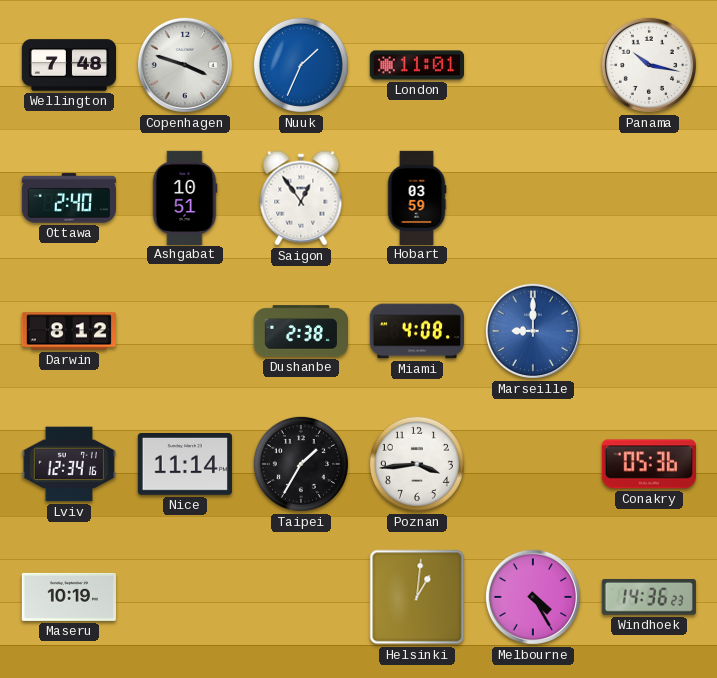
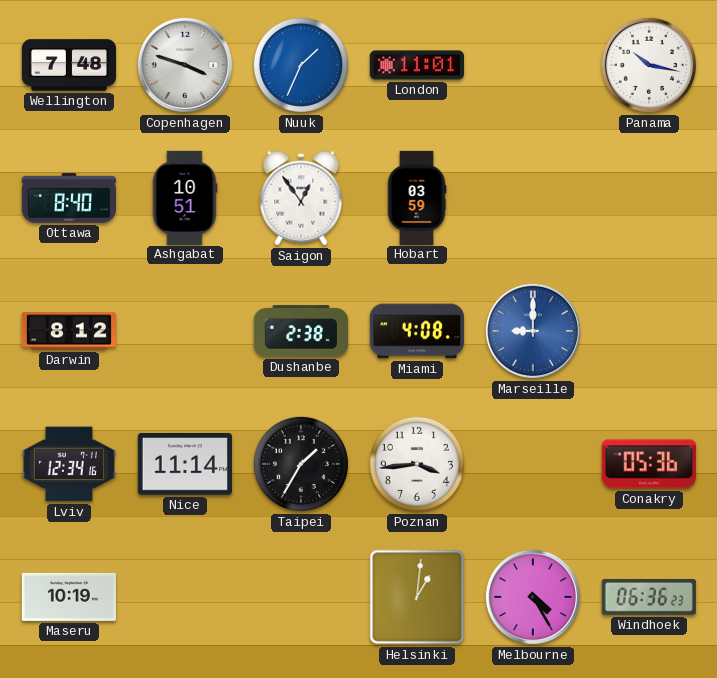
Ottawa: 2:40 -> 8:40
Windhoek: 14:36 -> 06:36
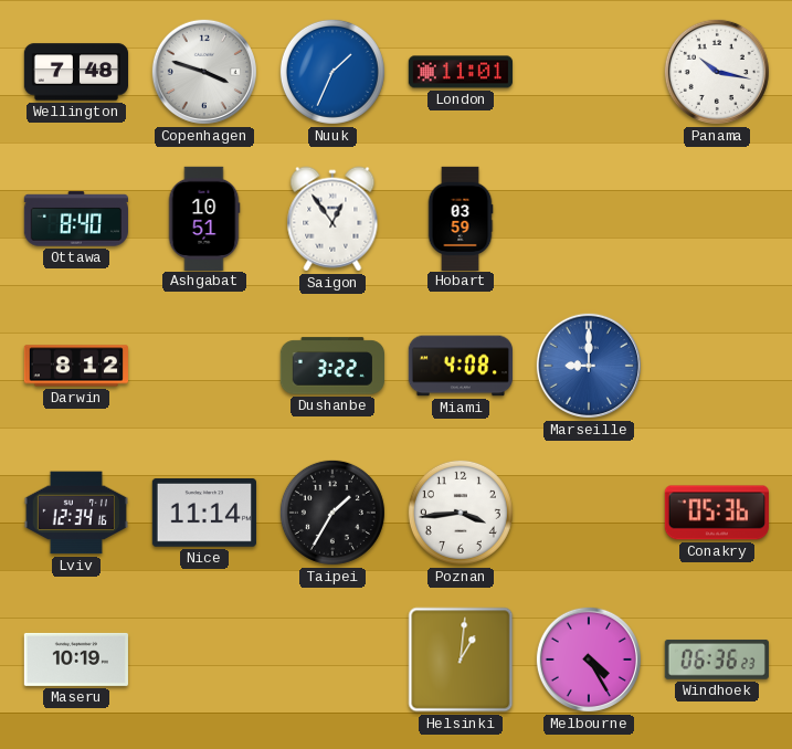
Dushanbe: 2:38 -> 3:22
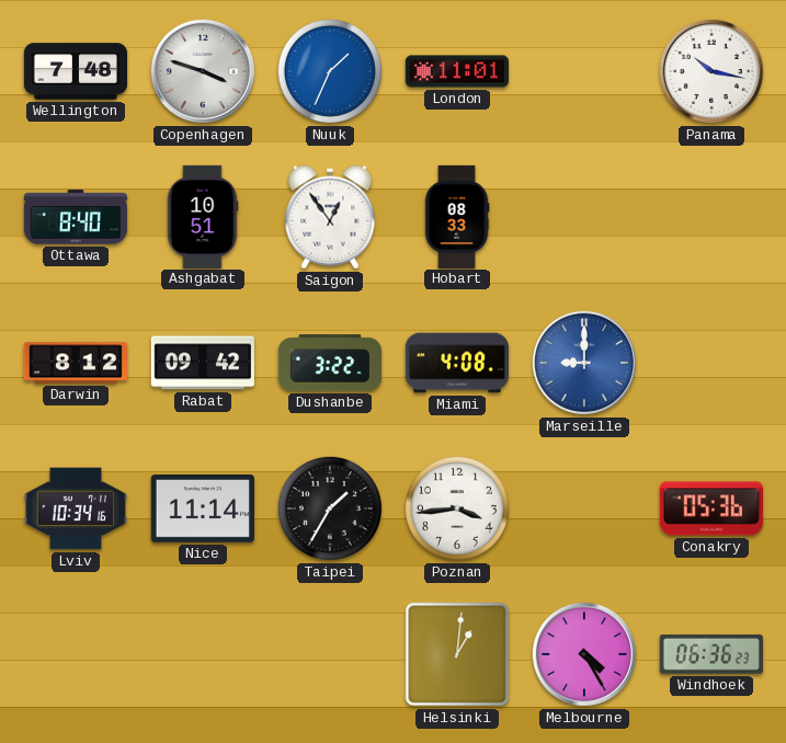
Hobart: 03:59 -> 08:33
Rabat: none -> 09:42
Lviv: 12:34 -> 10:34
Maseru: 10:19 -> none
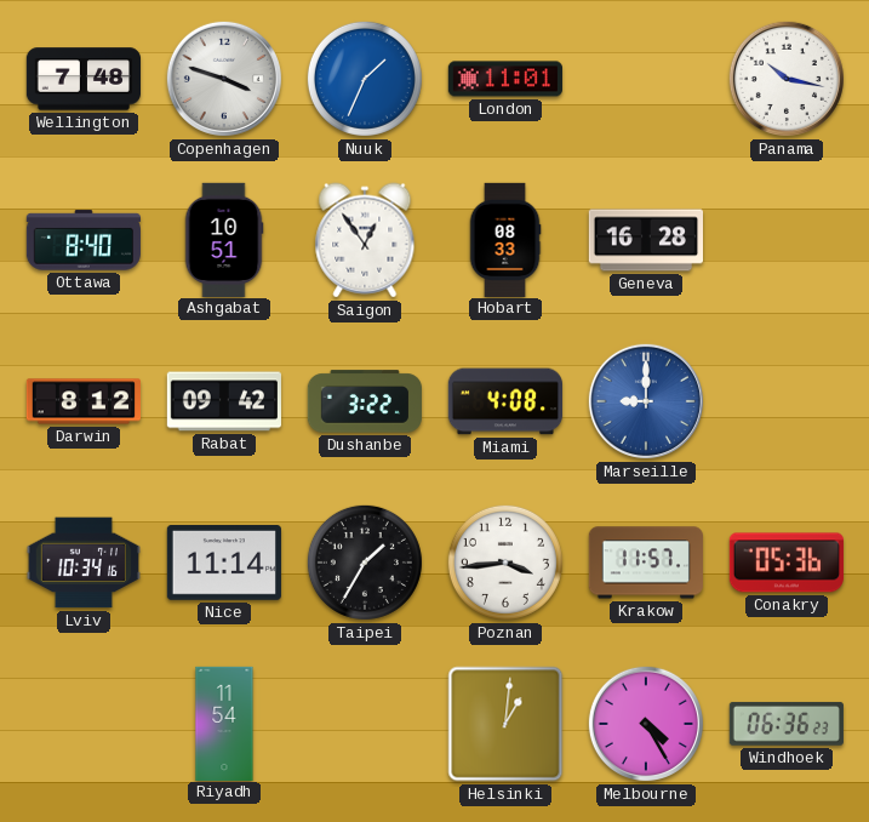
Geneva: none -> 16:28
Krakow: none -> 11:57
Riyadh: none -> 11:54
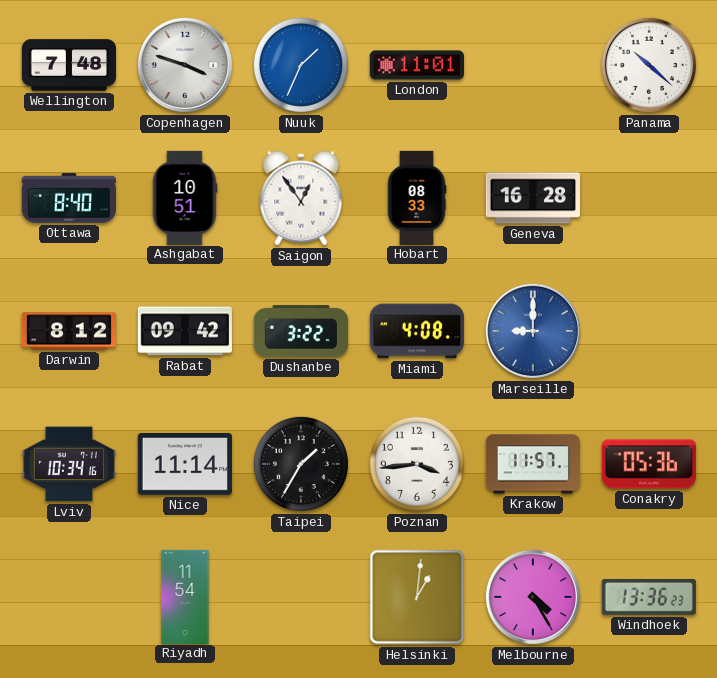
Panama: 10:17 -> 10:22
Windhoek: 06:36 -> 13:36
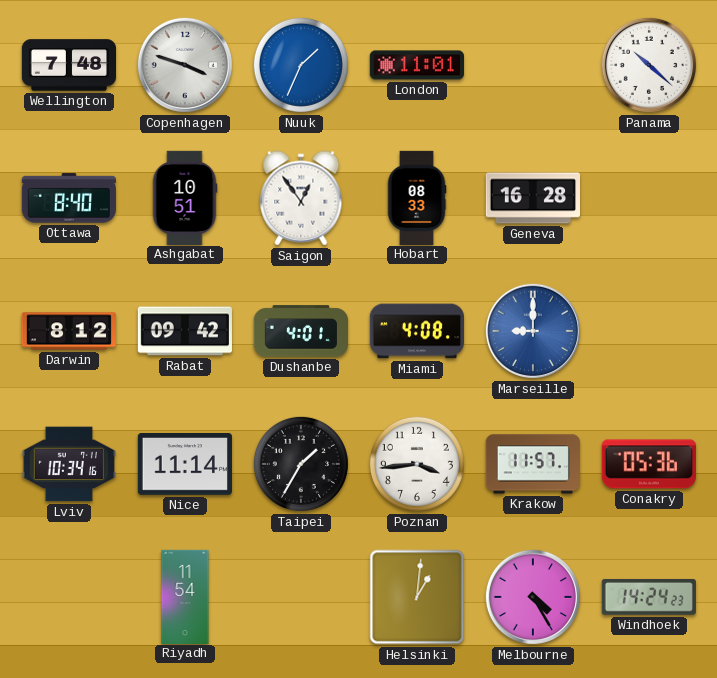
Dushanbe: 3:22 -> 4:01
Windhoek: 13:36 -> 14:24
